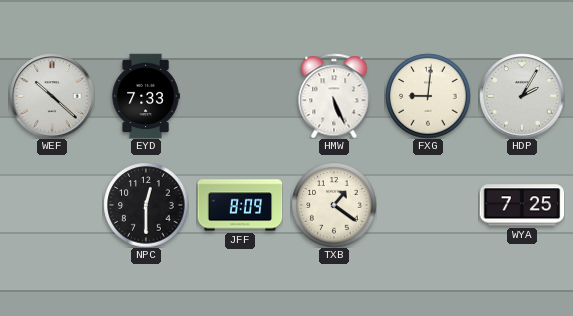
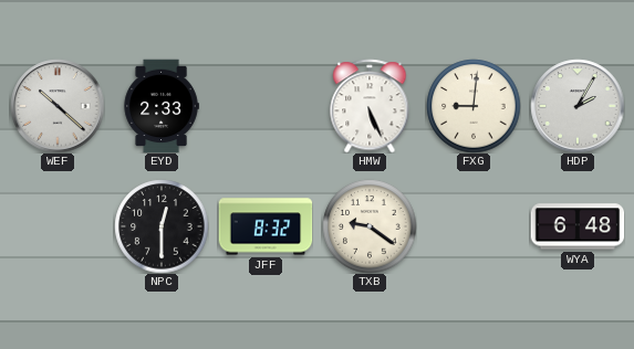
EYD: 7:33 -> 2:33
JFF: 8:09 -> 8:32
TXB: 1:21 -> 9:21
WYA: 7:25 -> 6:48
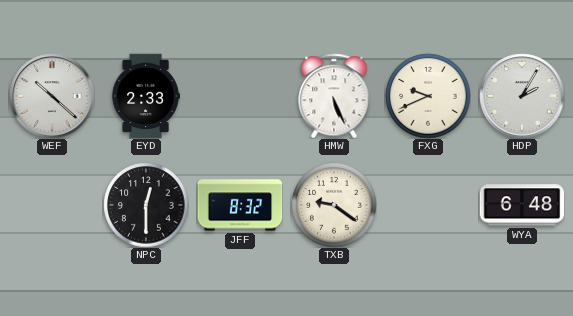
FXG: 9:01 -> 9:41
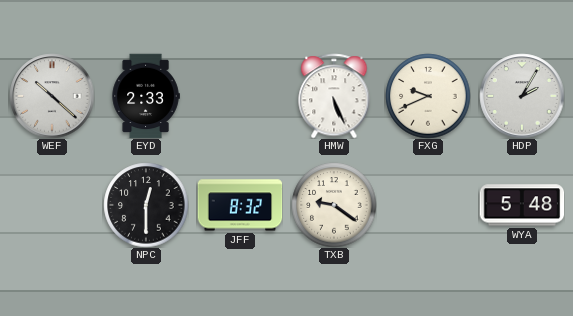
WYA: 6:48 -> 5:48
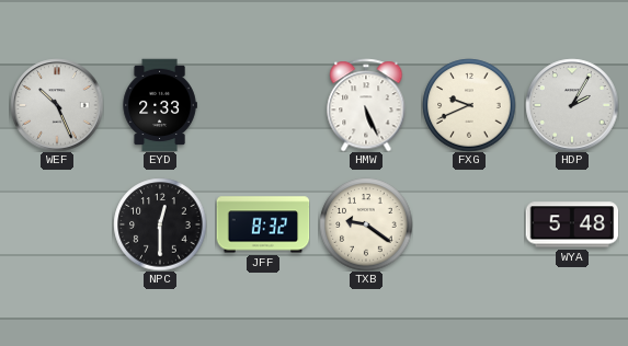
WEF: 10:22 -> 10:26
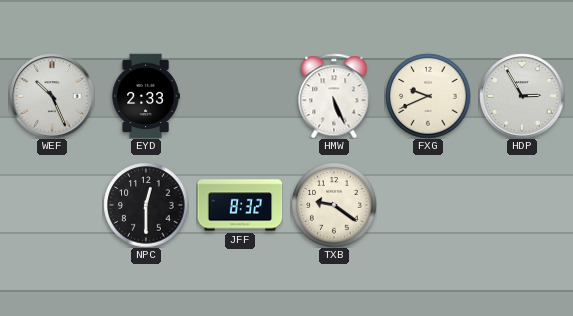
HDP: 2:05 -> 2:55
WYA: 5:48 -> none
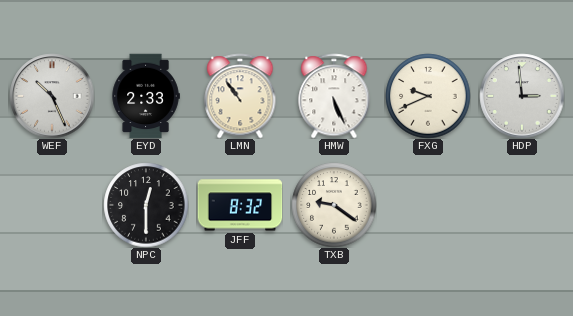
LMN: none -> 10:54
HDP: 2:55 -> 2:59
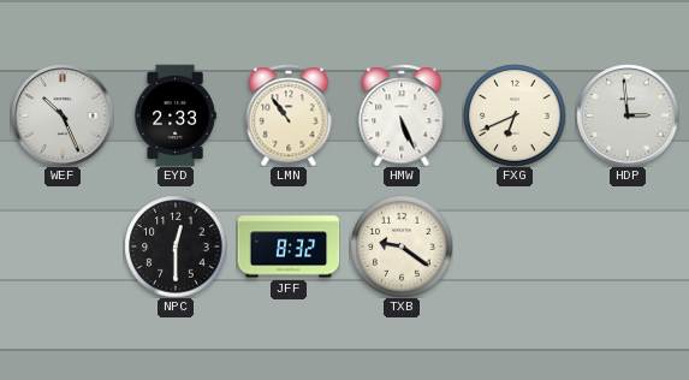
FXG: 9:41 -> 6:41
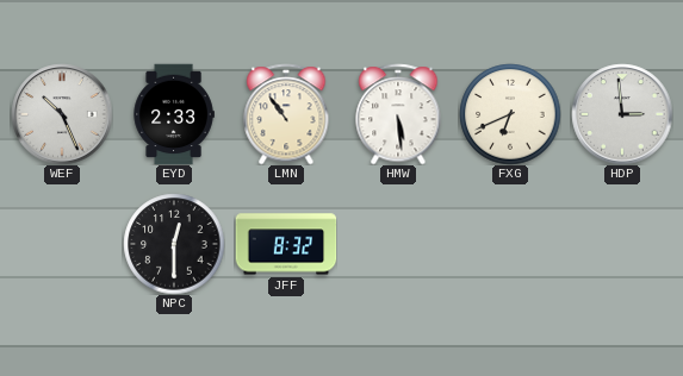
HMW: 5:26 -> 5:29
TXB: 9:21 -> none
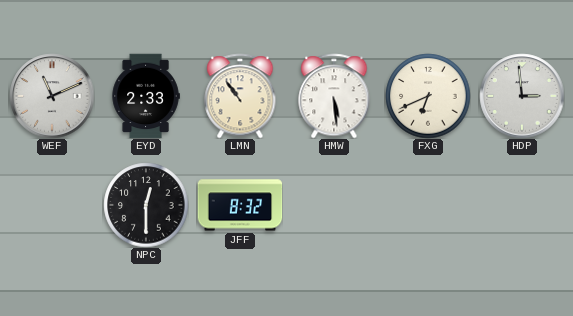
WEF: 10:26 -> 11:11
